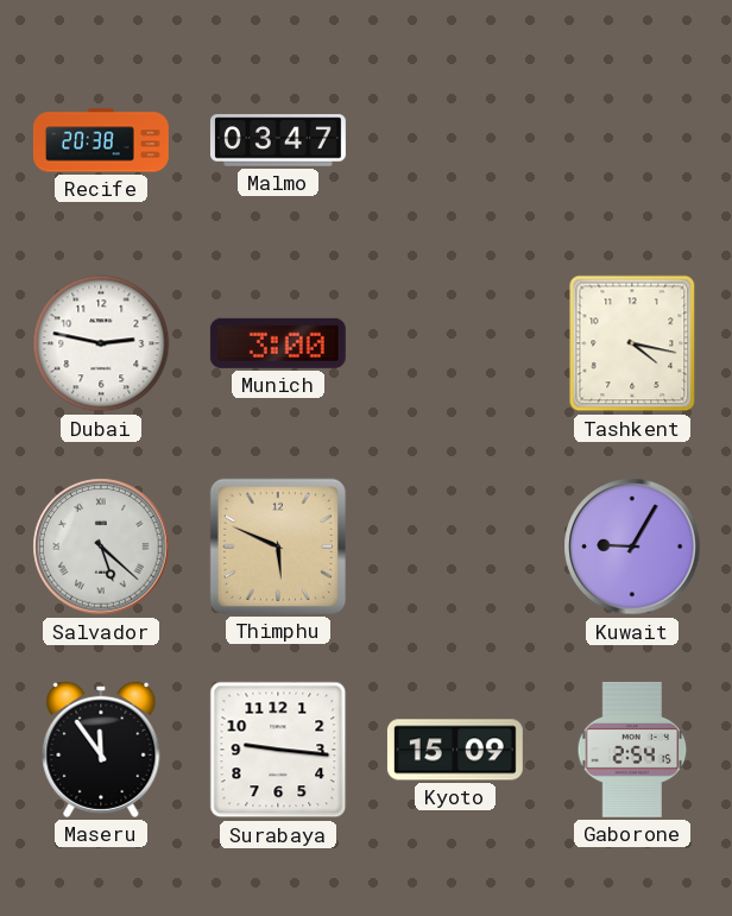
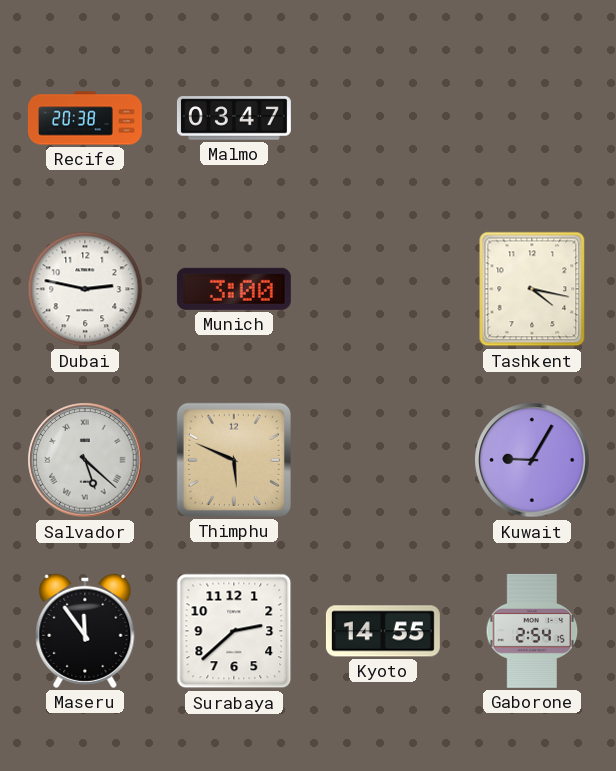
Surabaya: 9:16 -> 2:38
Kyoto: 15:09 -> 14:55
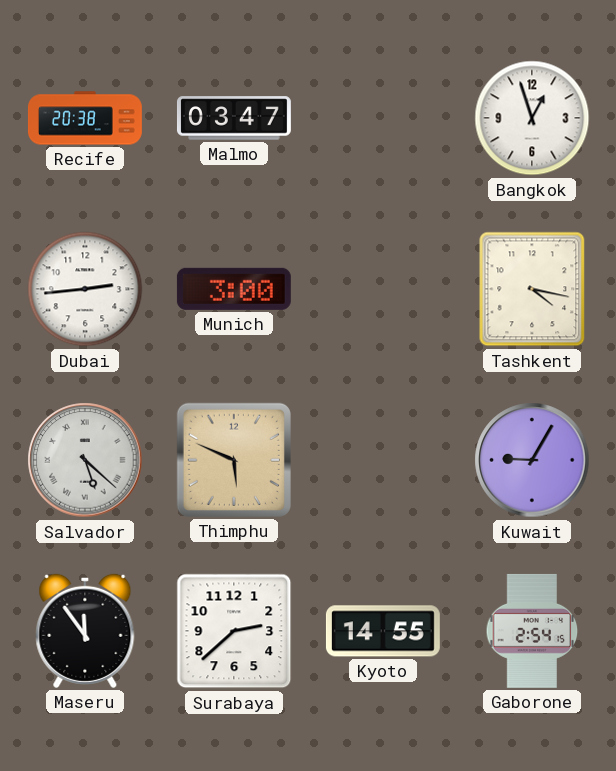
Bangkok: none -> 12:57
Dubai: 2:47 -> 2:44
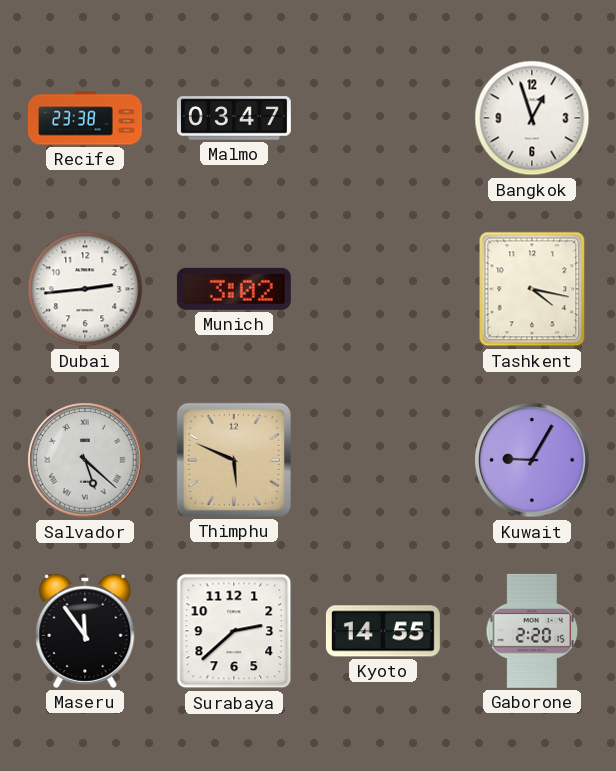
Recife: 20:38 -> 23:38
Munich: 3:00 -> 3:02
Gaborone: 2:54 -> 2:20
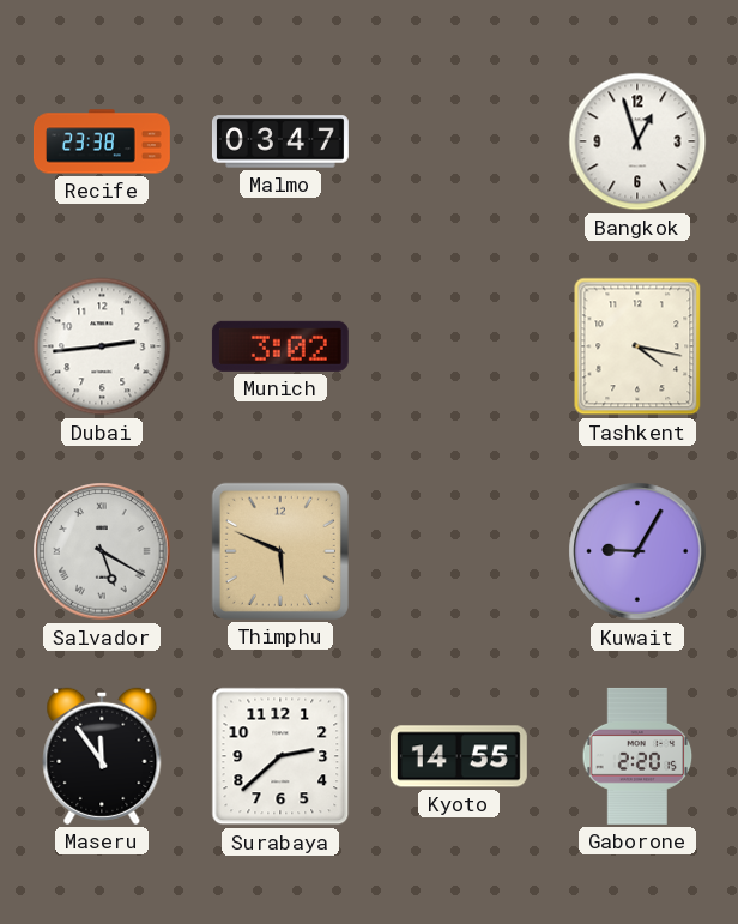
Salvador: 5:22 -> 5:20
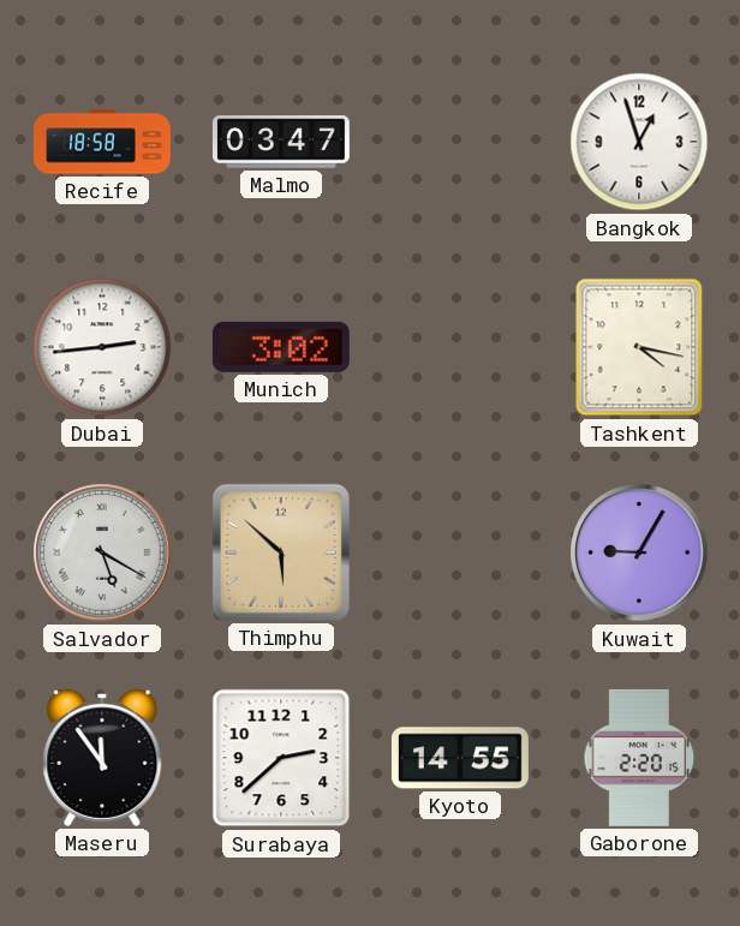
Recife: 23:38 -> 18:58
Thimphu: 5:49 -> 5:52
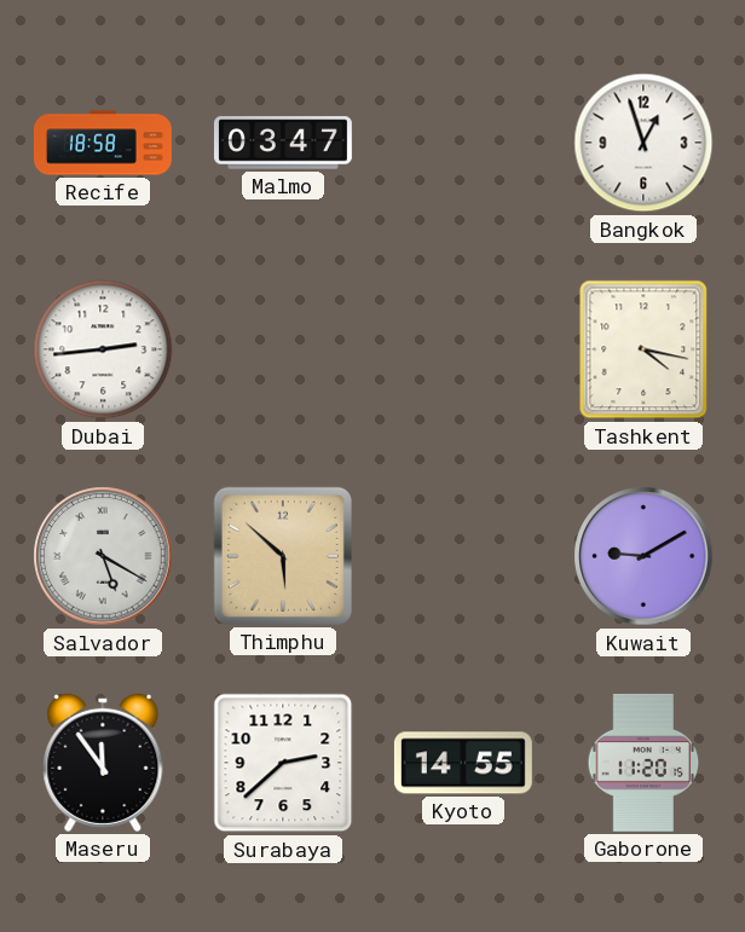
Munich: 3:02 -> none
Kuwait: 9:05 -> 9:10
Gaborone: 2:20 -> 11:20
